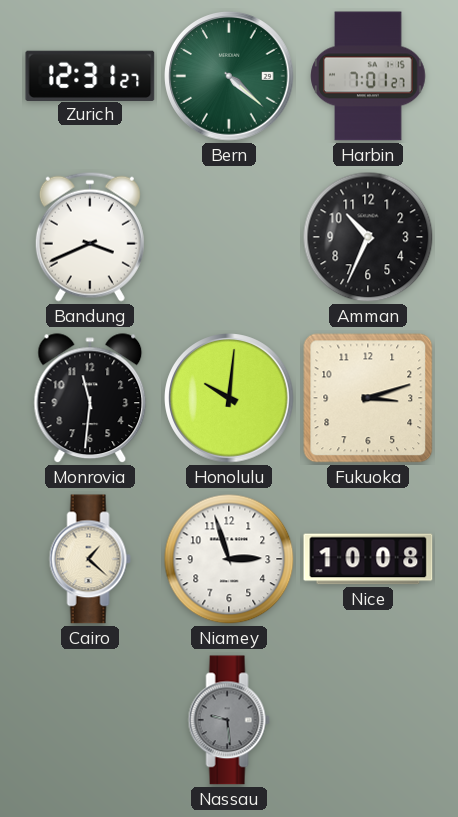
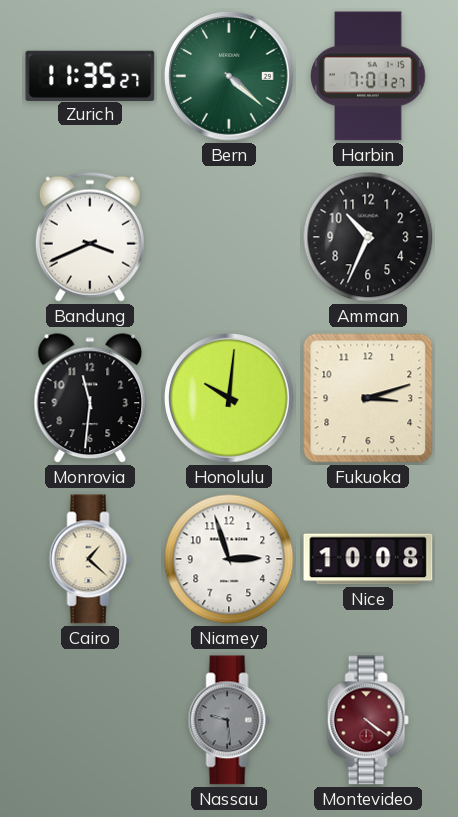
Zurich: 12:31 -> 11:35
Montevideo: none -> 4:21
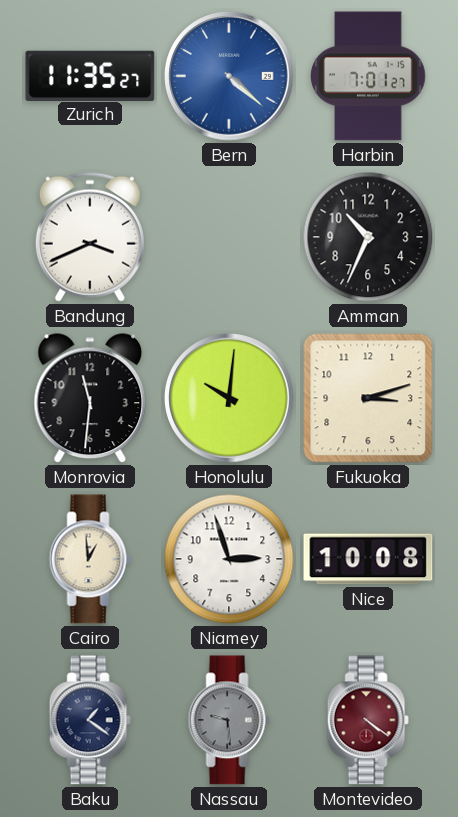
Bern dial: green -> blue
Cairo: 1:22 -> 12:59
Baku: none -> 1:21
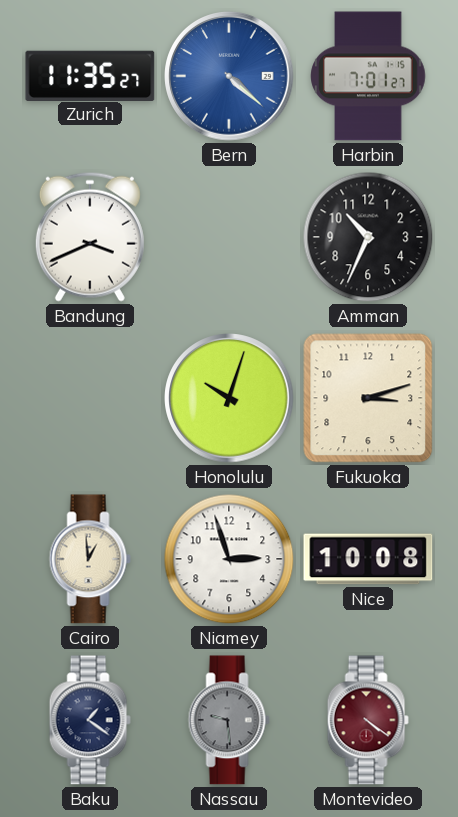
Monrovia: 11:31 -> none
Honolulu: 10:01 -> 10:03
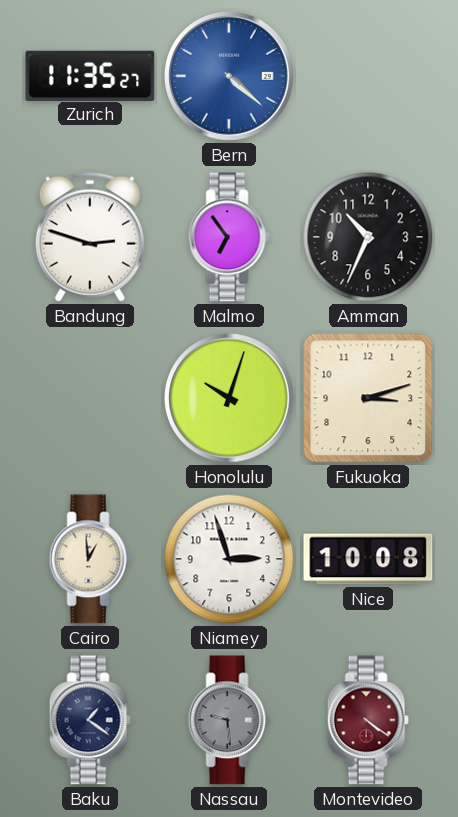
Harbin: 7:01 -> none
Bandung: 3:41 -> 2:48
Malmo: none -> 6:54
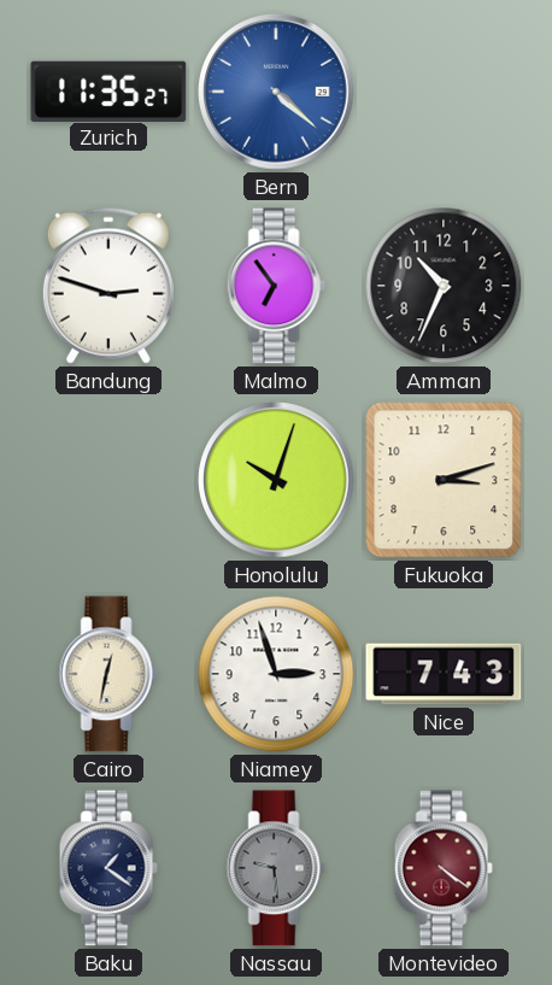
Cairo: 12:59 -> 12:32
Nice: 10:08 -> 7:43
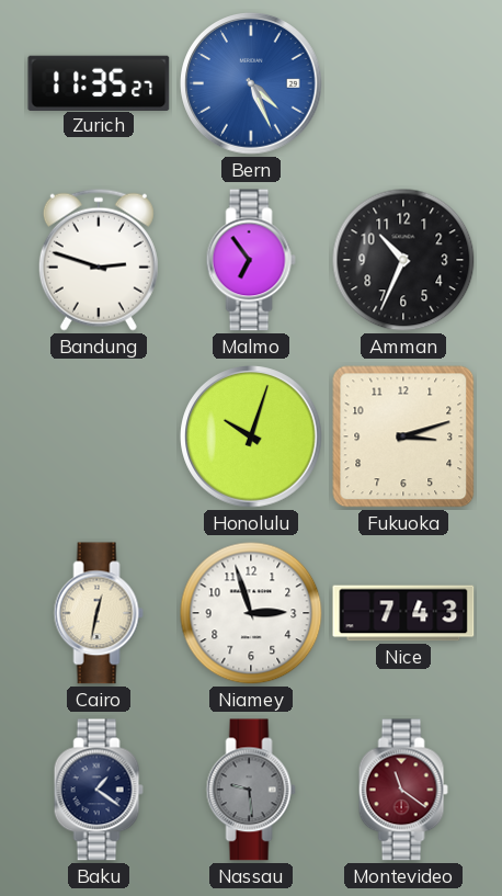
Bern: 4:22 -> 4:26
Montevideo: 4:21 -> 11:21
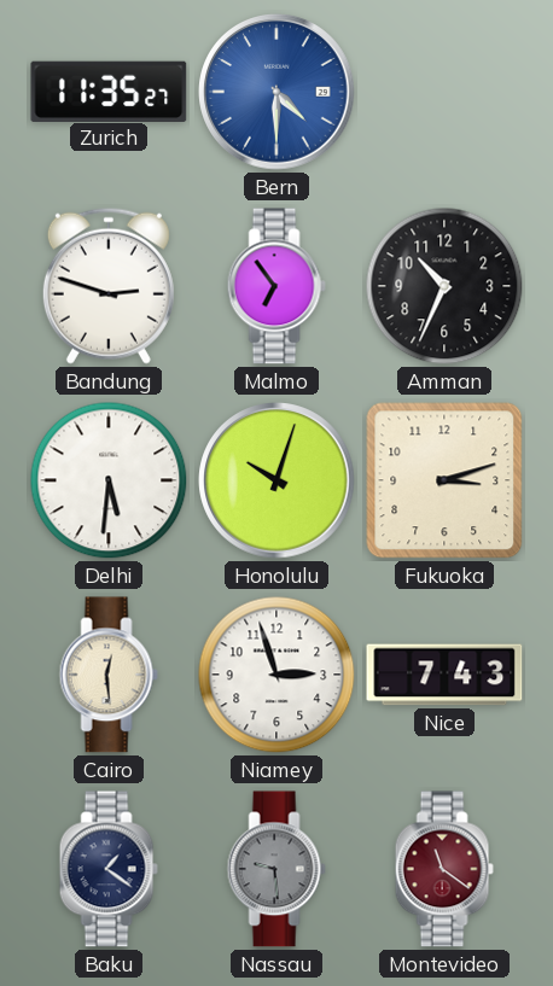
Bern: 4:26 -> 4:30
Delhi: none -> 5:31
Cairo: 12:32 -> 12:29
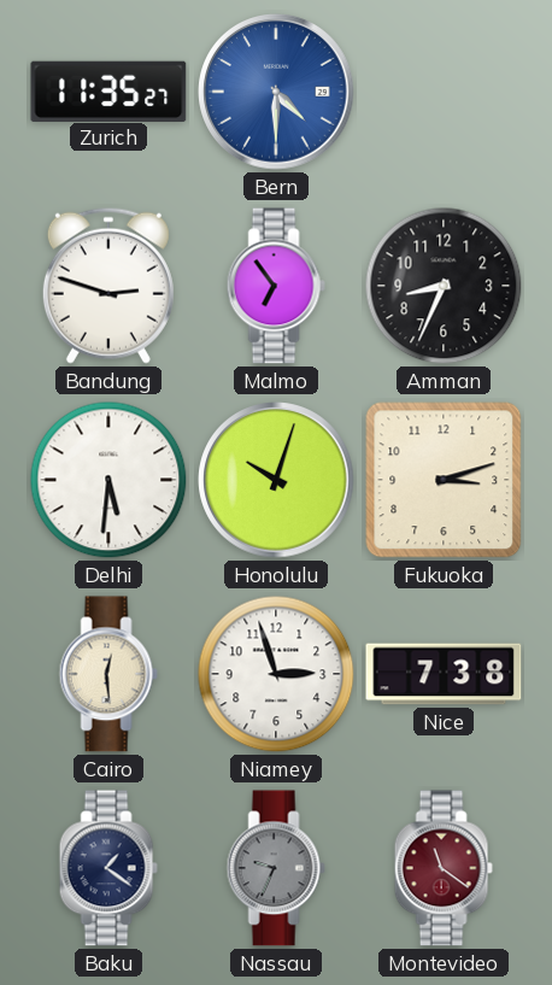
Amman: 10:34 -> 8:34
Nice: 7:43 -> 7:38
Nassau: 9:29 -> 9:34
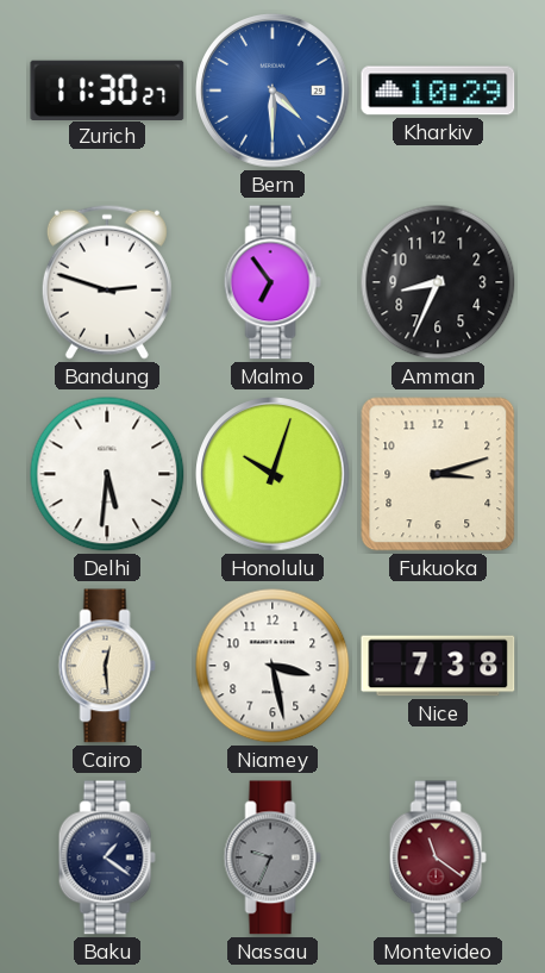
Zurich: 11:35 -> 11:30
Kharkiv: none -> 10:29
Niamey: 2:57 -> 3:28
